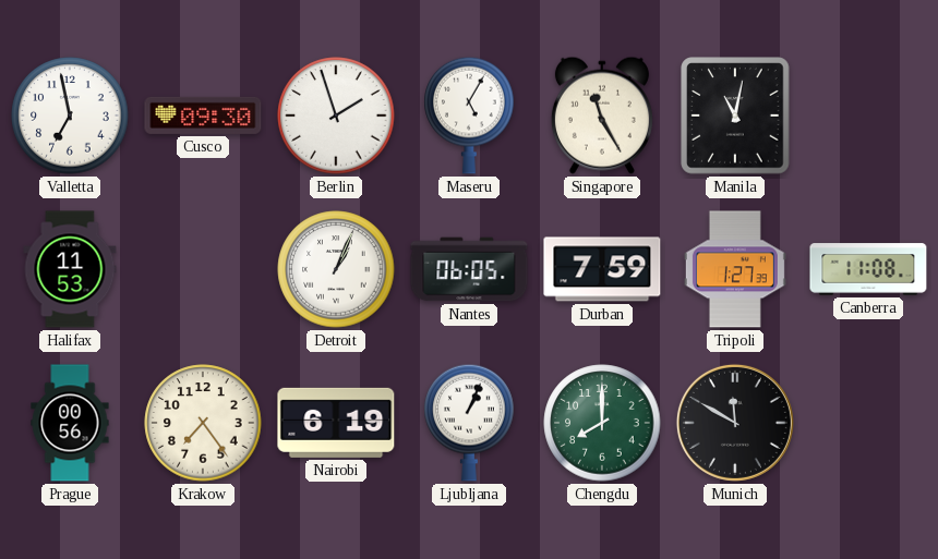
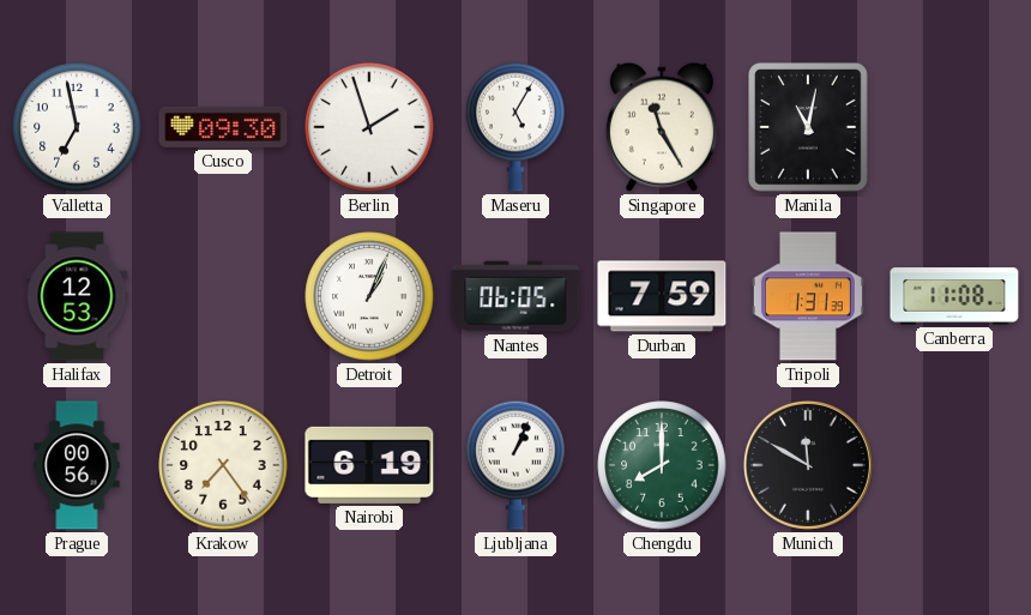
Halifax: 11:53 -> 12:53
Tripoli: 1:27 -> 1:31
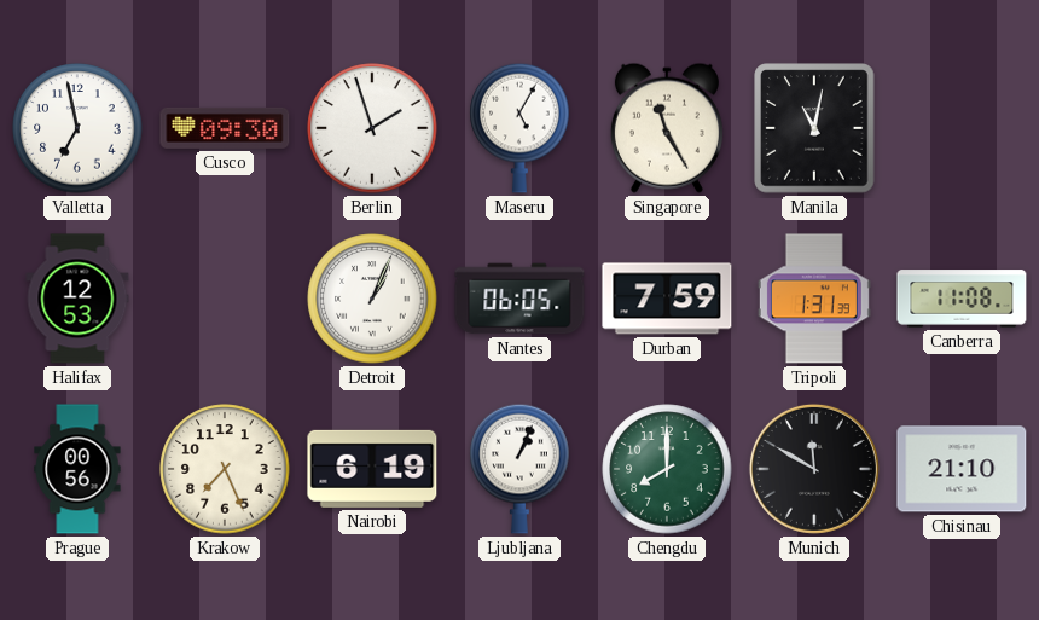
Krakow: 7:24 -> 7:26
Chisinau: none -> 21:10
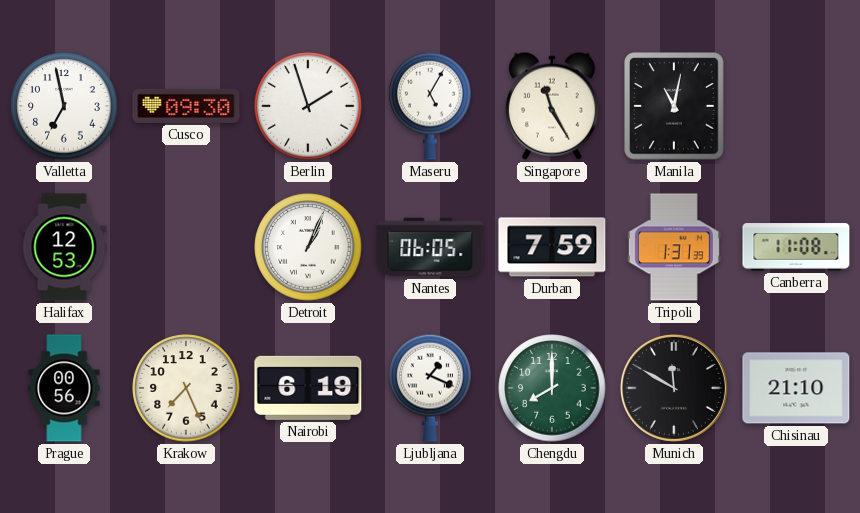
Ljubljana: 1:04 -> 1:19
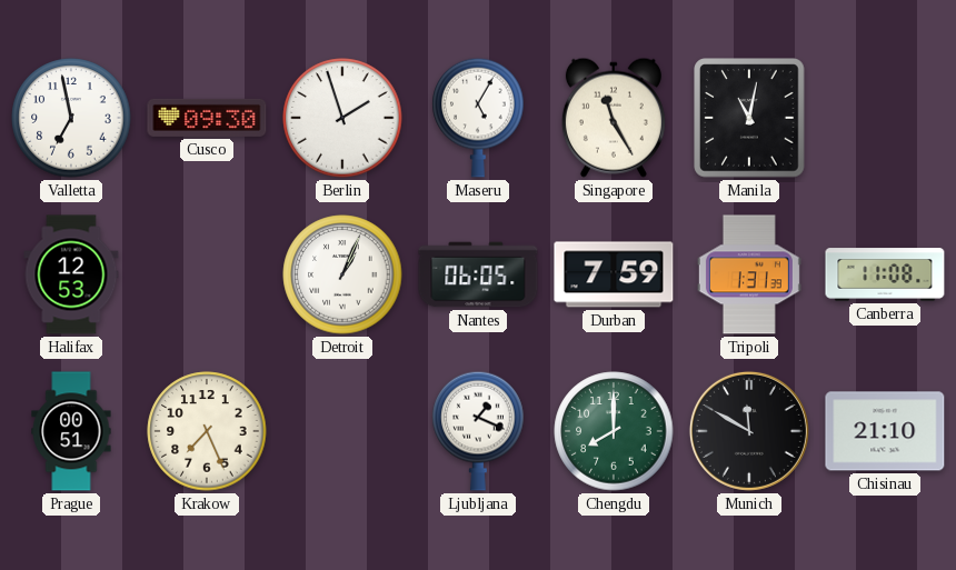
Prague: 00:56 -> 00:51
Nairobi: 6:19 -> none
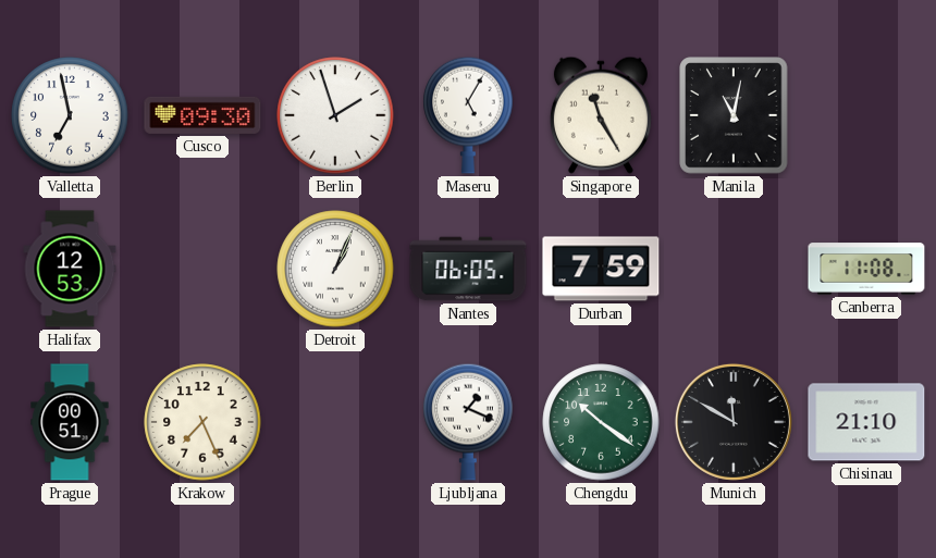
Tripoli: 1:31 -> none
Chengdu: 8:00 -> 10:21
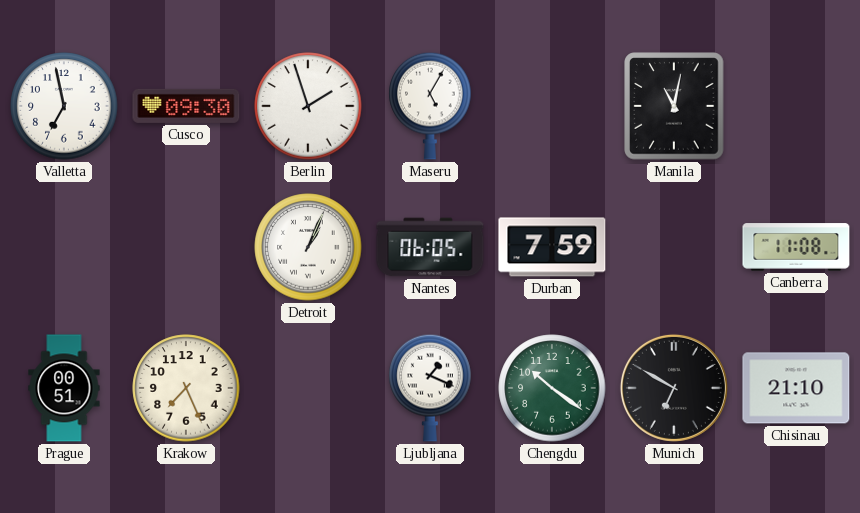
Singapore: 11:25 -> none
Halifax: 12:53 -> none
Munich: 11:50 -> 6:50
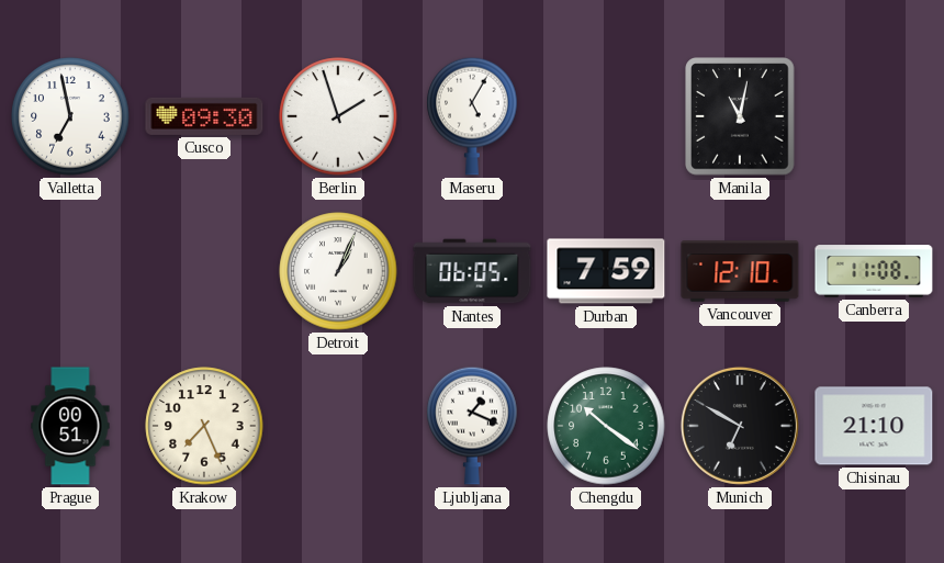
Vancouver: none -> 12:10
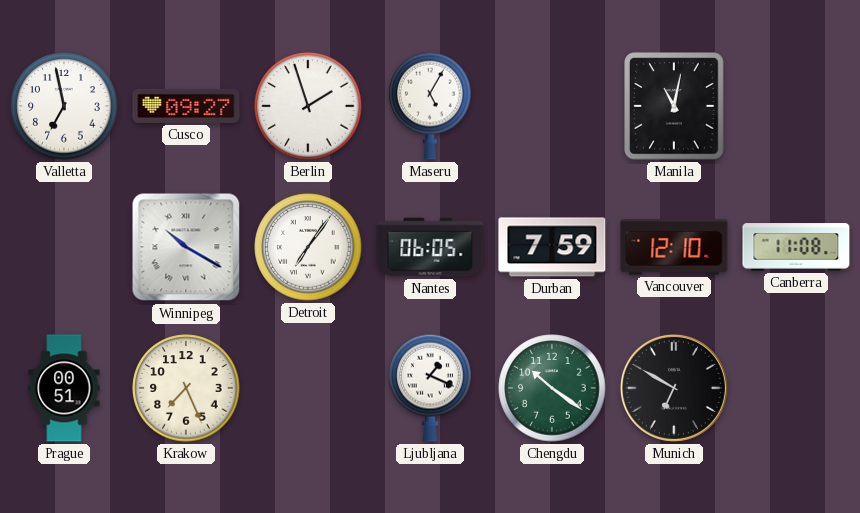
Cusco: 09:30 -> 09:27
Winnipeg: none -> 10:20
Detroit: 1:04 -> 7:06
Chisinau: 21:10 -> none
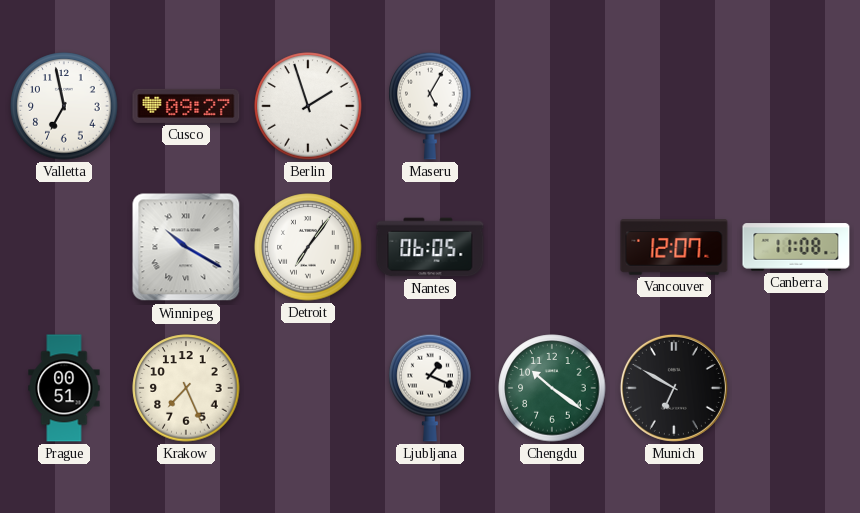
Manila: 11:02 -> none
Durban: 7:59 -> none
Vancouver: 12:10 -> 12:07
